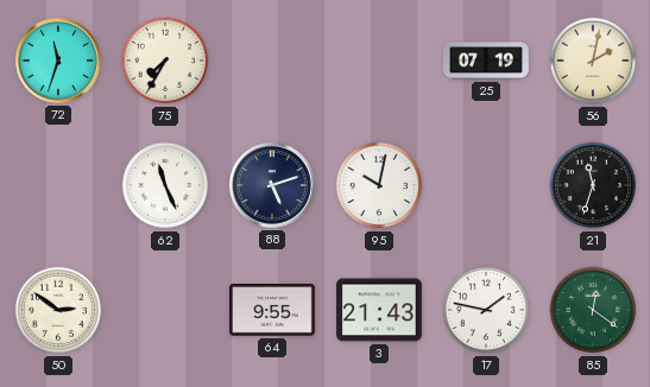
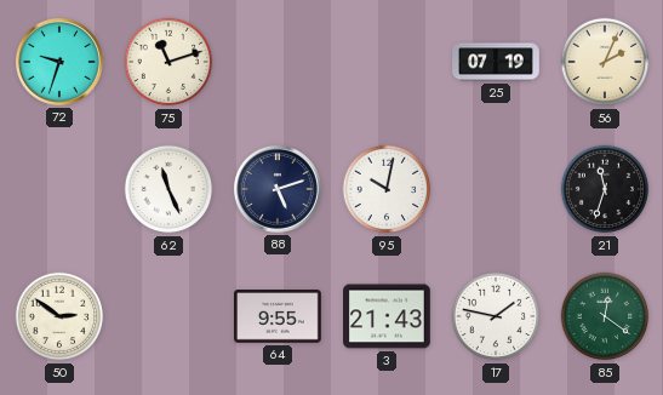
72: 11:33 -> 9:33
75: 7:35 -> 11:12
56: 2:02 -> 2:04
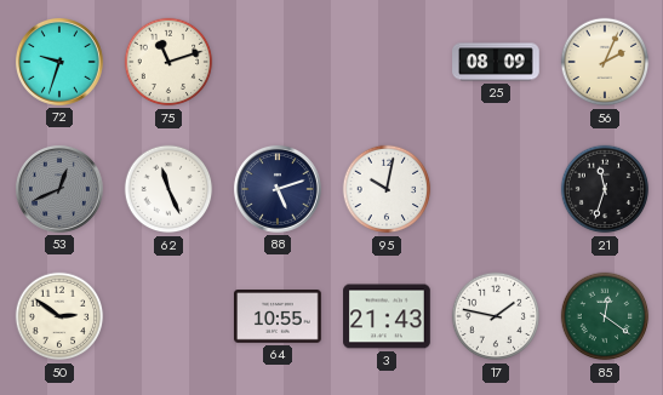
25: 07:19 -> 08:09
53: none -> 12:41
64: 9:55 -> 10:55
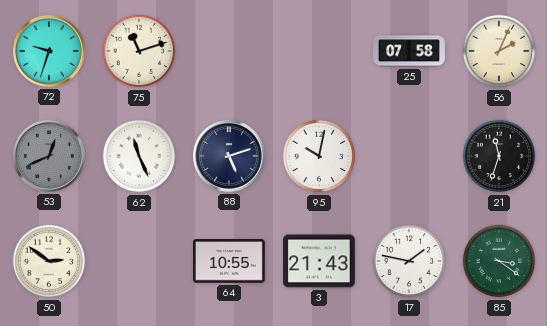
25: 08:09 -> 07:58
85: 12:21 -> 3:21
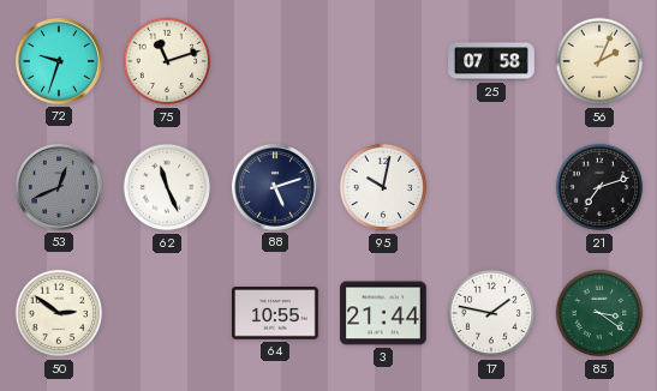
21: 11:33 -> 7:12
3: 21:43 -> 21:44
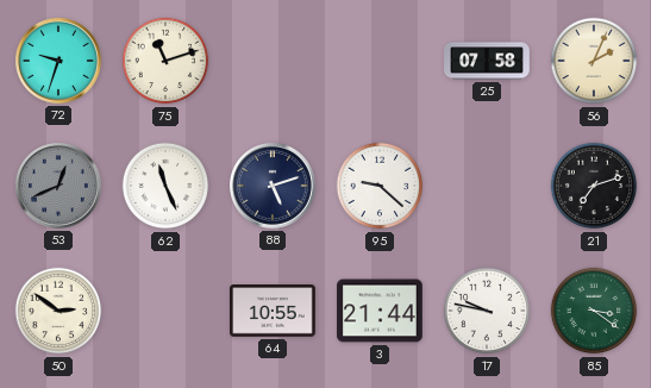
95: 10:02 -> 9:22
17: 1:47 -> 9:47
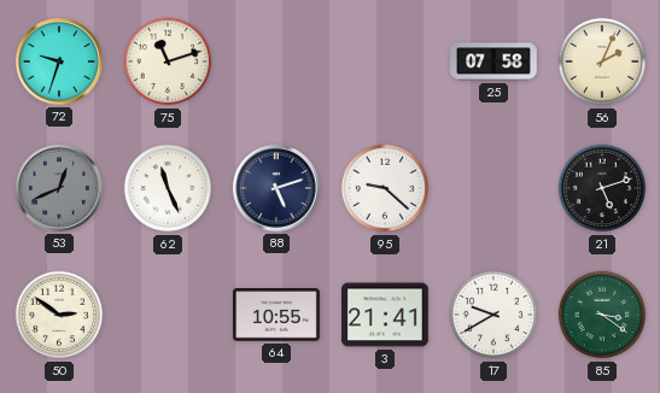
21: 7:12 -> 5:12
3: 21:44 -> 21:41
17: 9:47 -> 9:40
